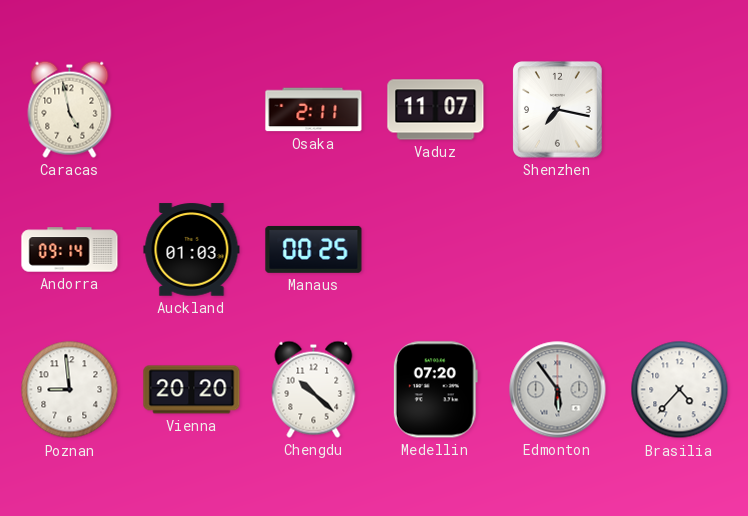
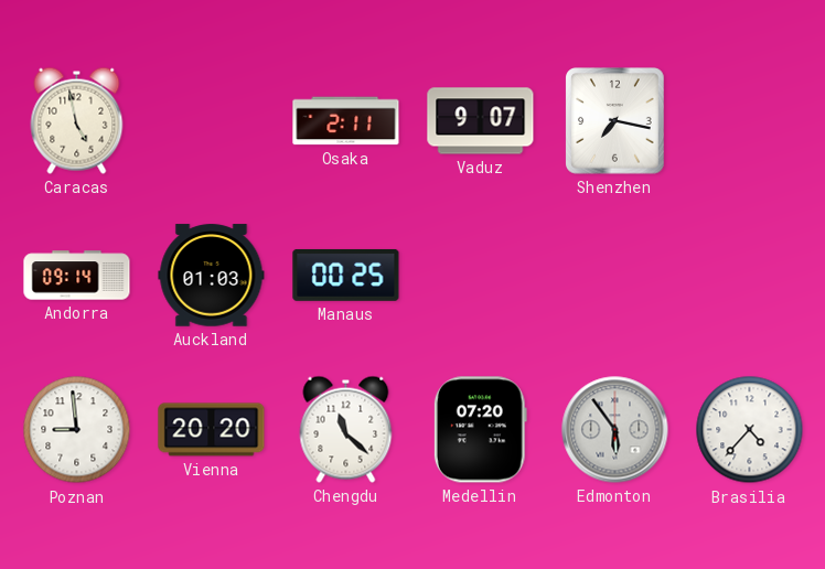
Vaduz: 11:07 -> 9:07
Chengdu: 10:22 -> 11:22
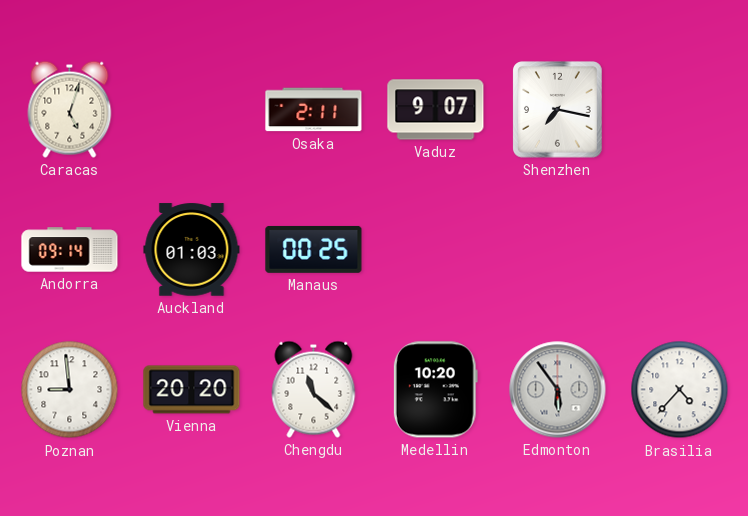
Caracas: 4:58 -> 5:03
Medellin: 07:20 -> 10:20
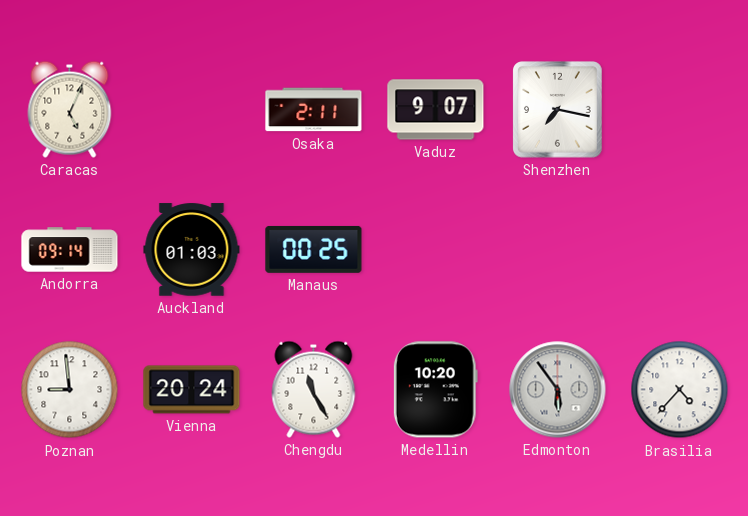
Caracas: 5:03 -> 5:04
Vienna: 20:20 -> 20:24
Chengdu: 11:22 -> 11:25
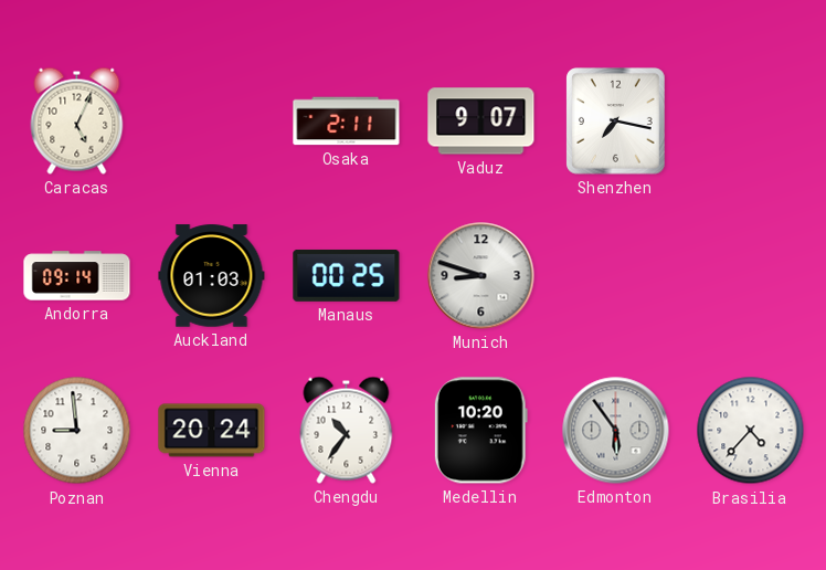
Munich: none -> 8:48
Chengdu: 11:25 -> 10:36
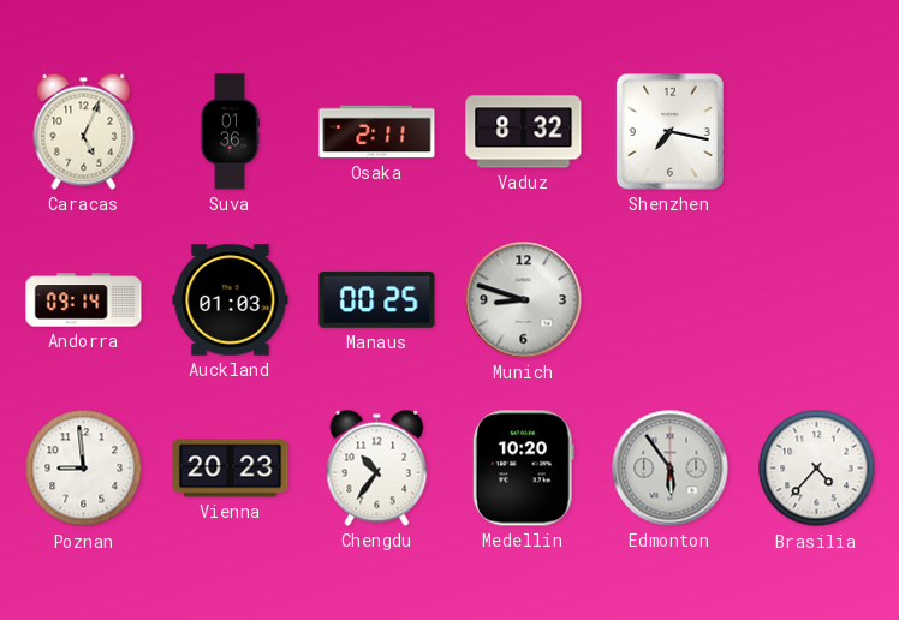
Suva: none -> 01:36
Vaduz: 9:07 -> 8:32
Vienna: 20:24 -> 20:23
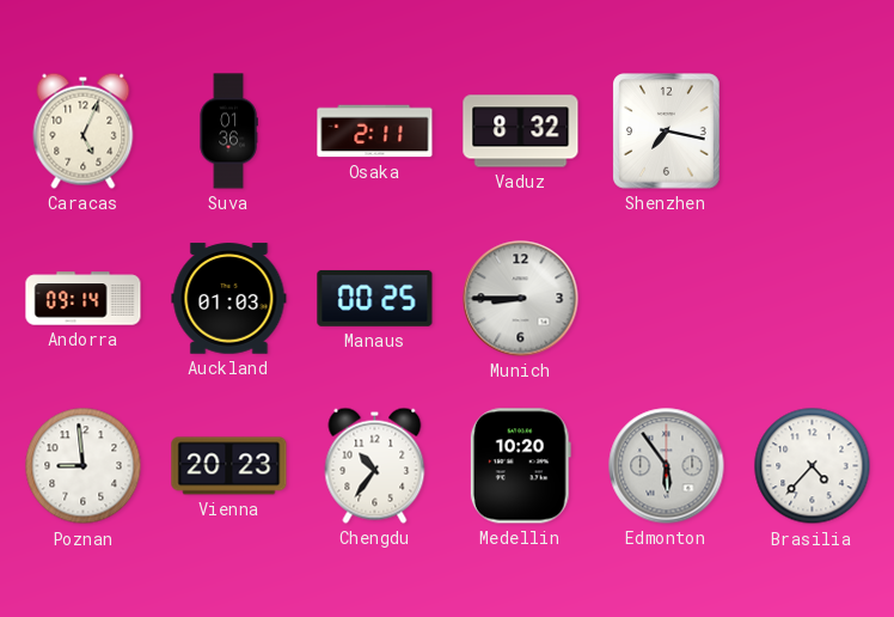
Munich: 8:48 -> 8:45
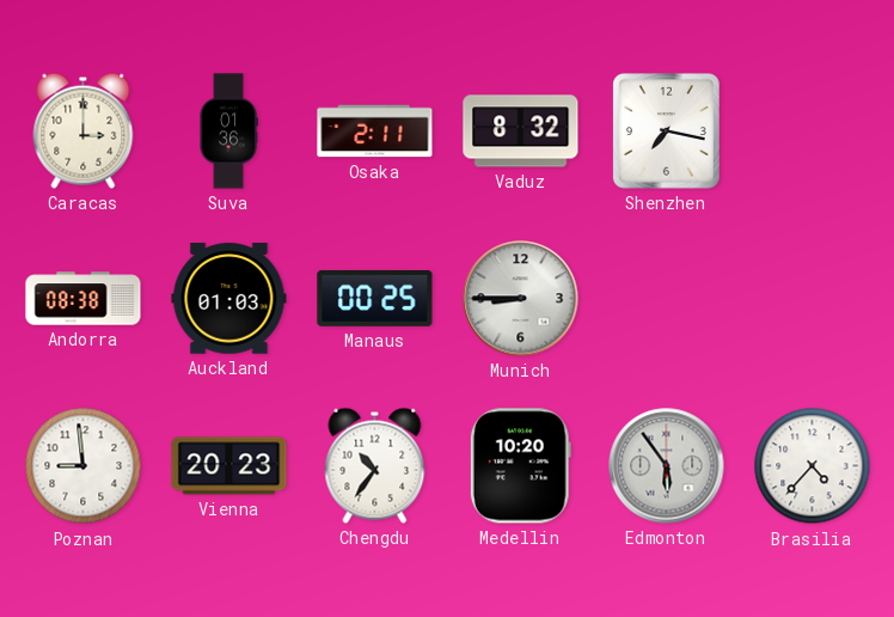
Caracas: 5:04 -> 3:00
Andorra: 09:14 -> 08:38
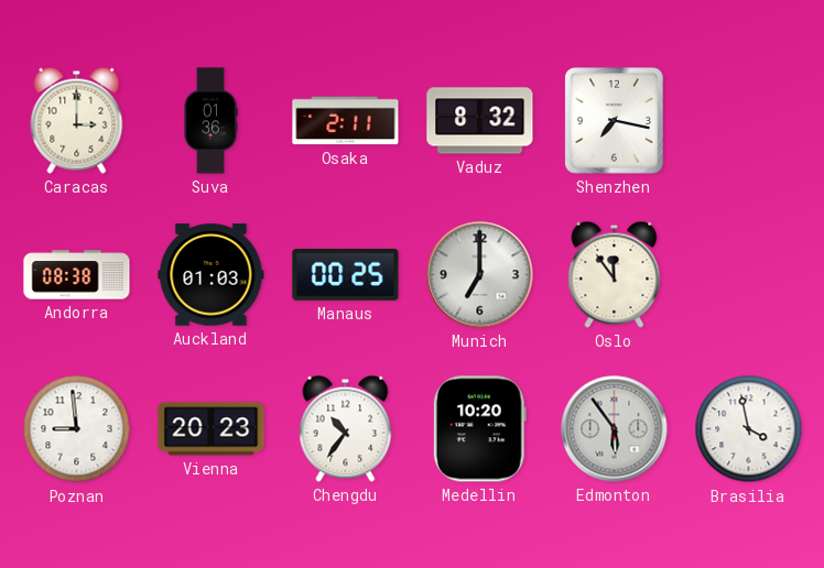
Munich: 8:45 -> 7:00
Oslo: none -> 11:54
Brasilia: 4:37 -> 3:58
